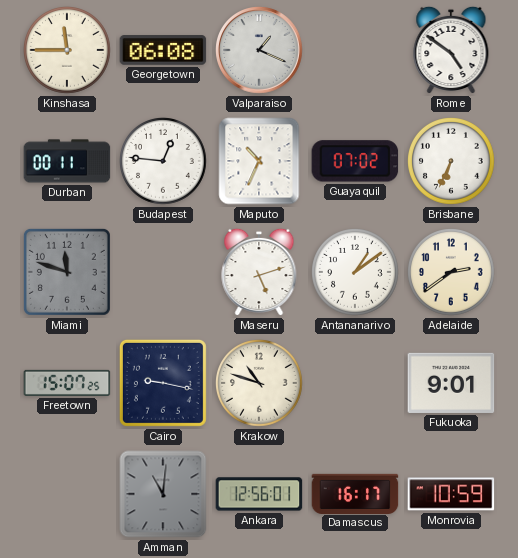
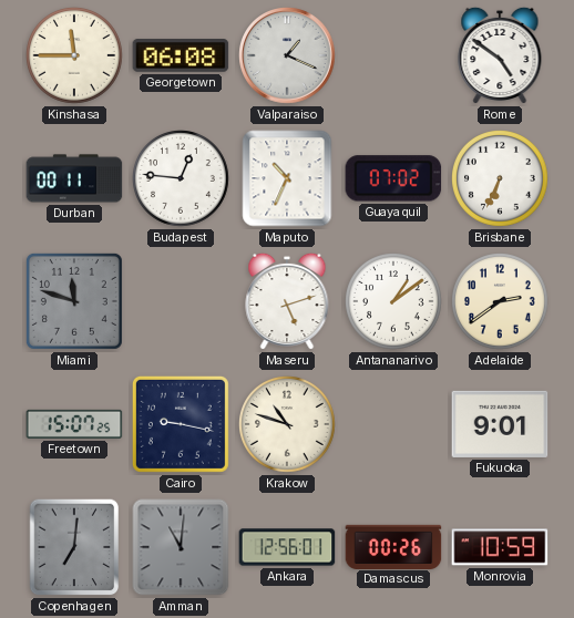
Copenhagen: none -> 7:01
Damascus: 16:17 -> 00:26
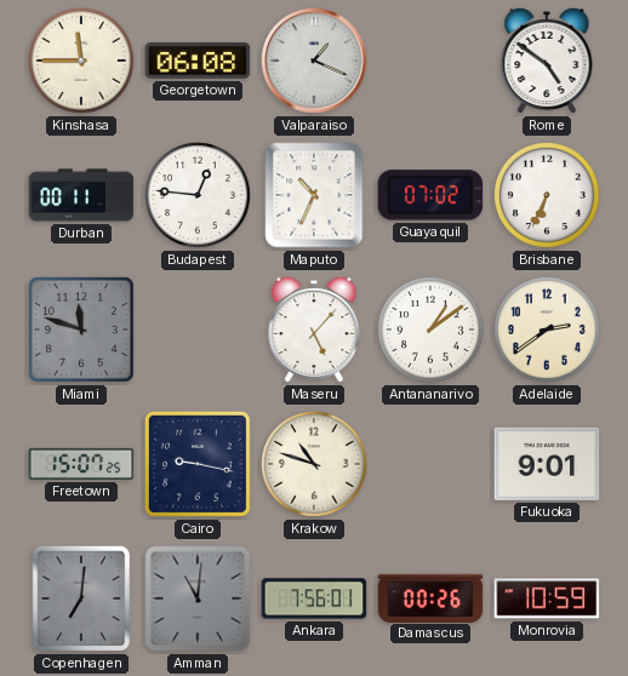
Maseru: 5:12 -> 5:07
Ankara: 12:56 -> 7:56
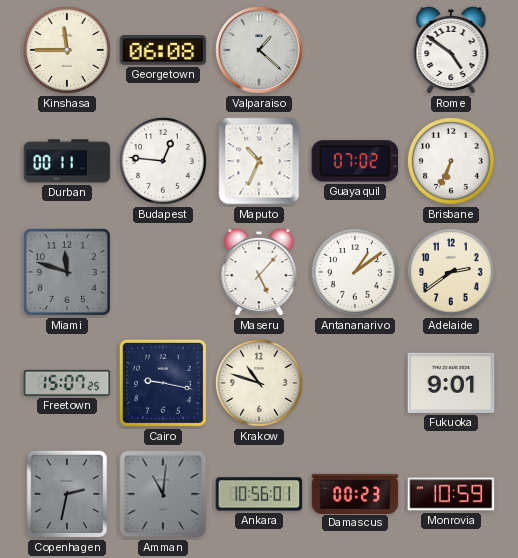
Valparaiso: 1:19 -> 1:22
Copenhagen: 7:01 -> 2:32
Ankara: 7:56 -> 10:56
Damascus: 00:26 -> 00:23
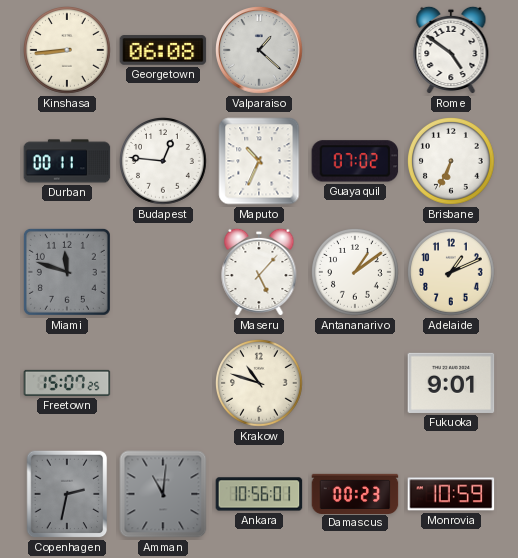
Kinshasa: 11:45 -> 8:44
Adelaide: 2:39 -> 1:11
Cairo: 9:17 -> none
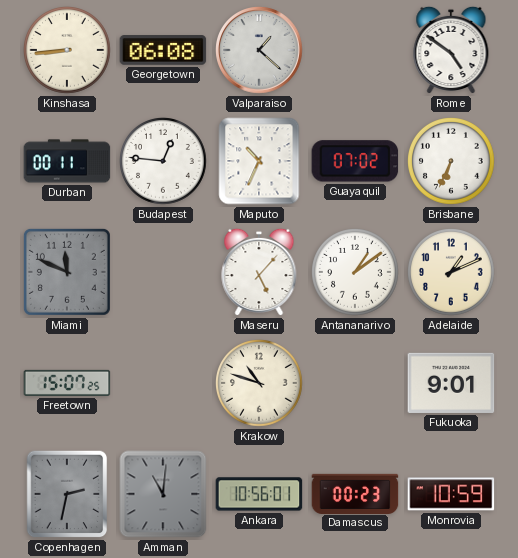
Miami: 11:48 -> 11:49
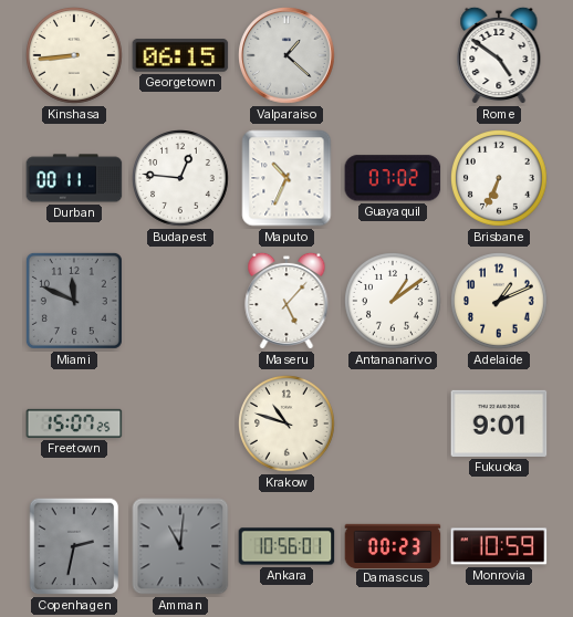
Georgetown: 06:08 -> 06:15
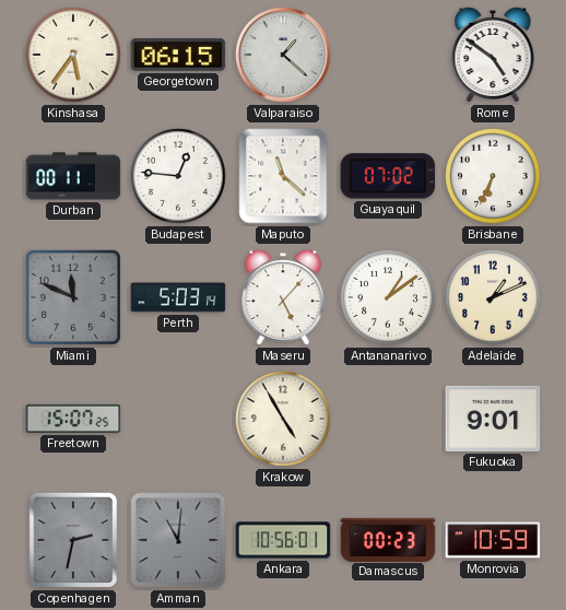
Kinshasa: 8:44 -> 5:36
Maputo: 10:34 -> 11:22
Perth: none -> 5:03
Krakow: 10:48 -> 4:55
